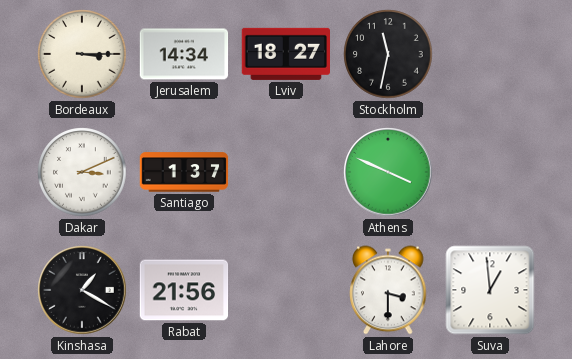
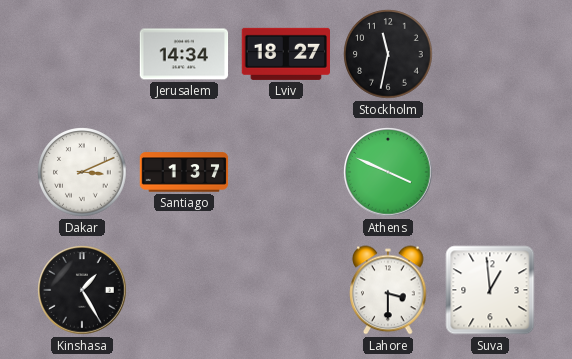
Bordeaux: 3:15 -> none
Kinshasa: 1:20 -> 1:25
Rabat: 21:56 -> none
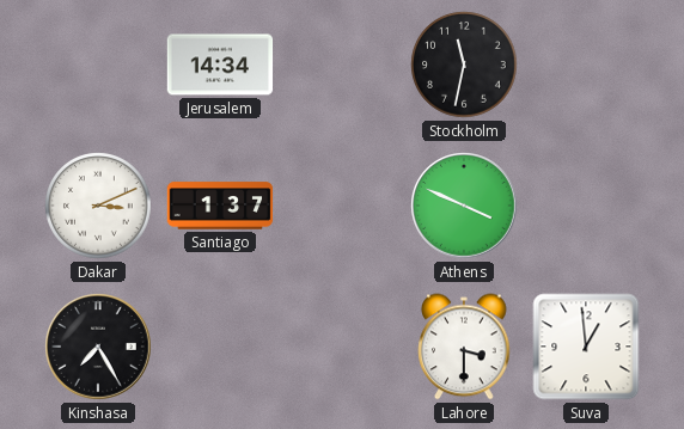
Lviv: 18:27 -> none
Kinshasa: 1:25 -> 7:25
